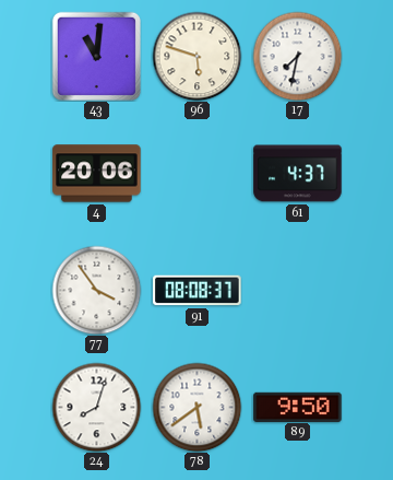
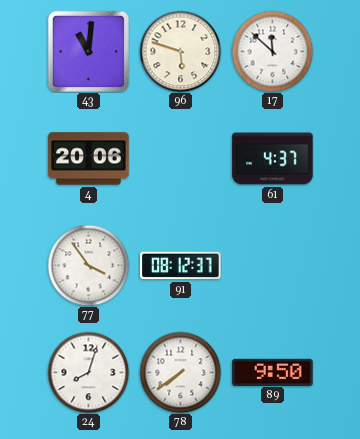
17: 7:32 -> 11:52
91: 08:08 -> 08:12
78: 5:39 -> 7:39
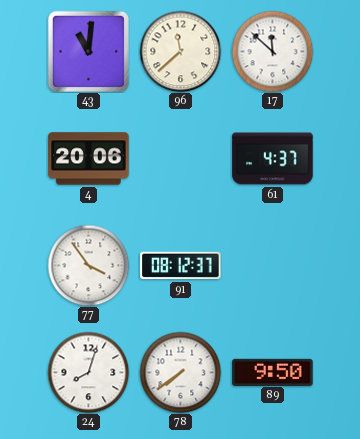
96: 5:48 -> 11:38
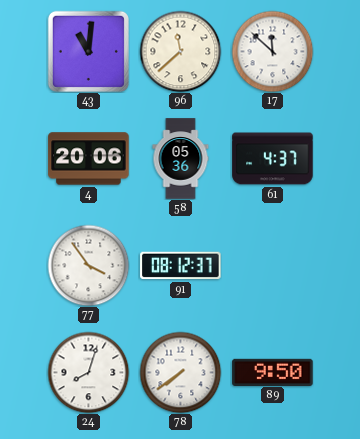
58: none -> 05:36
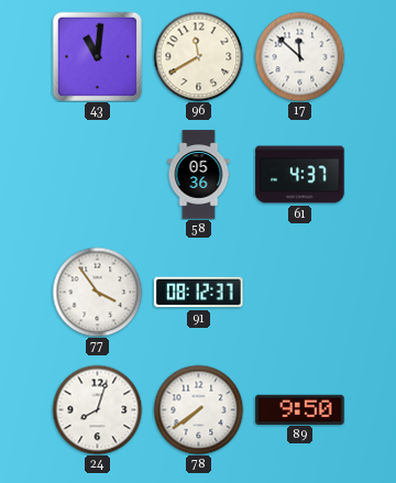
96: 11:38 -> 11:40
4: 20:06 -> none
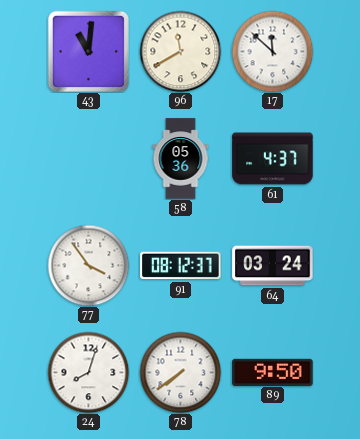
64: none -> 03:24
